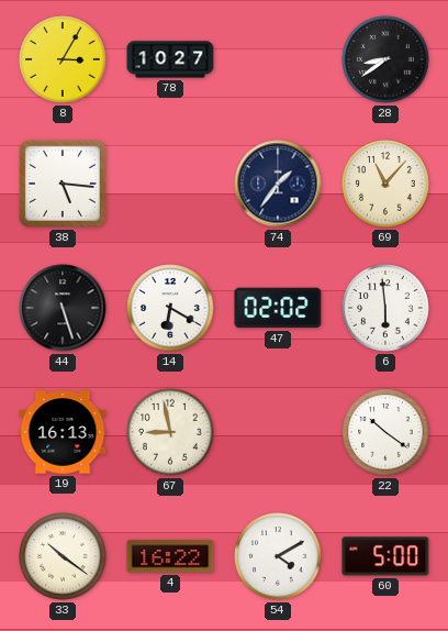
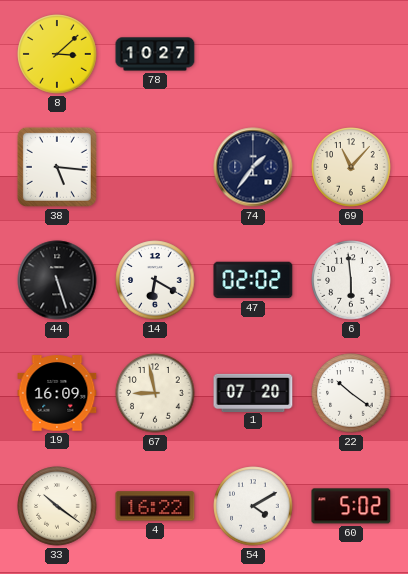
8: 3:05 -> 3:08
28: 8:39 -> none
19: 16:13 -> 16:09
1: none -> 07:20
60: 5:00 -> 5:02
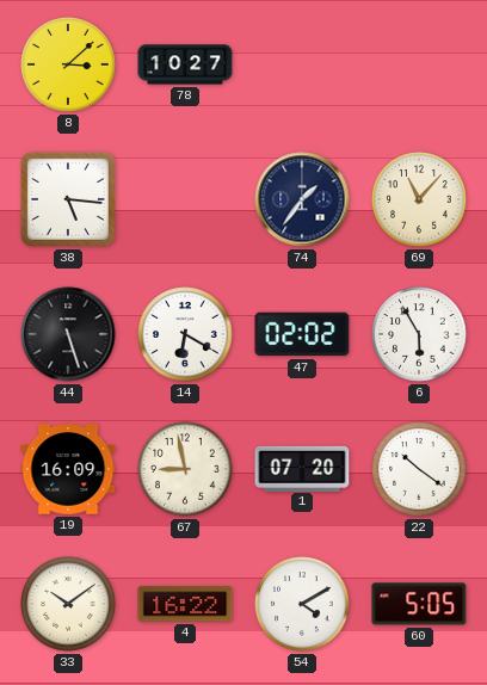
6: 5:59 -> 5:55
33: 10:21 -> 10:09
60: 5:02 -> 5:05
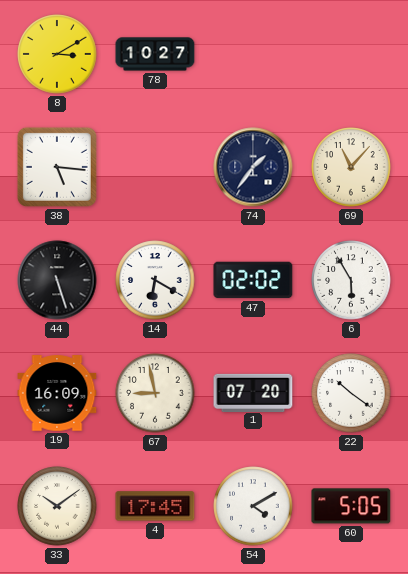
8: 3:08 -> 3:10
4: 16:22 -> 17:45
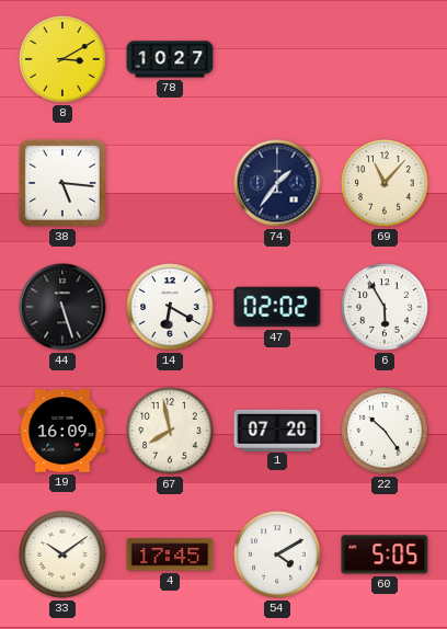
67: 8:58 -> 7:58
22: 10:21 -> 10:24
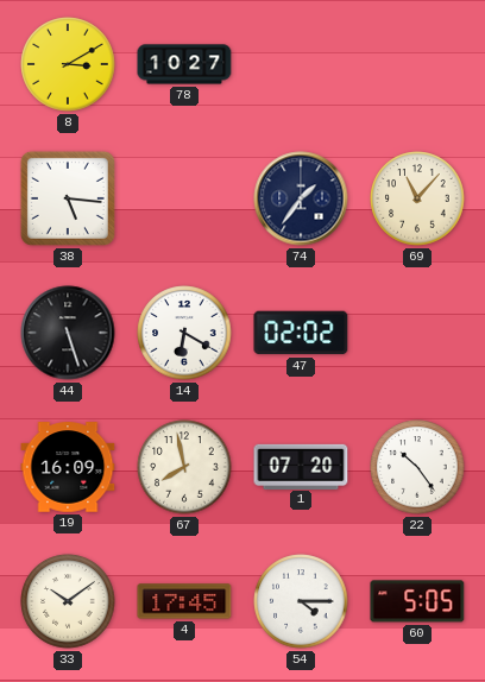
6: 5:55 -> none
54: 4:10 -> 4:15
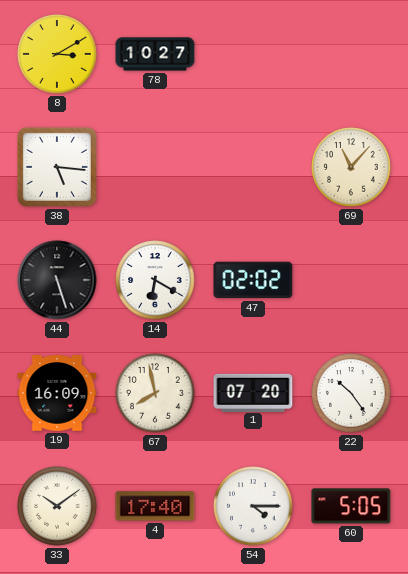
74: 1:36 -> none
4: 17:45 -> 17:40
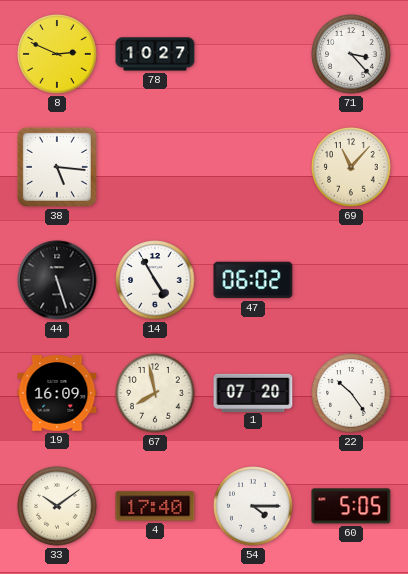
8: 3:10 -> 2:49
71: none -> 3:23
14: 6:20 -> 4:55
47: 02:02 -> 06:02
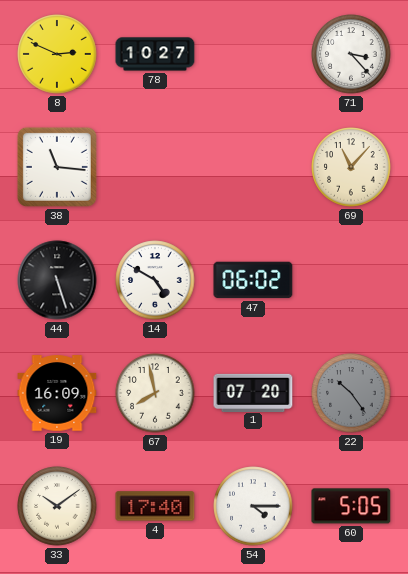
38: 5:16 -> 11:16
14: 4:55 -> 4:50
22 dial: white -> grey
